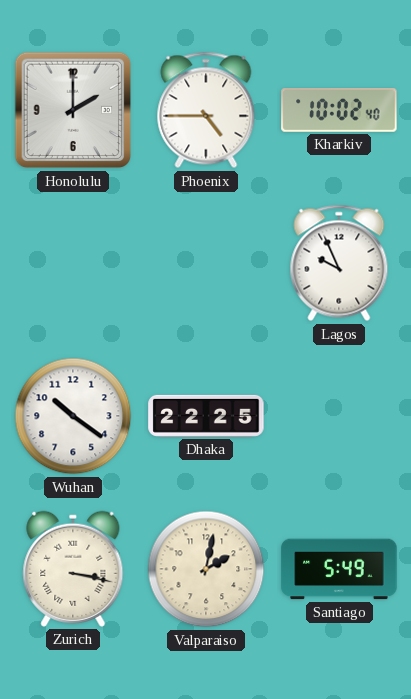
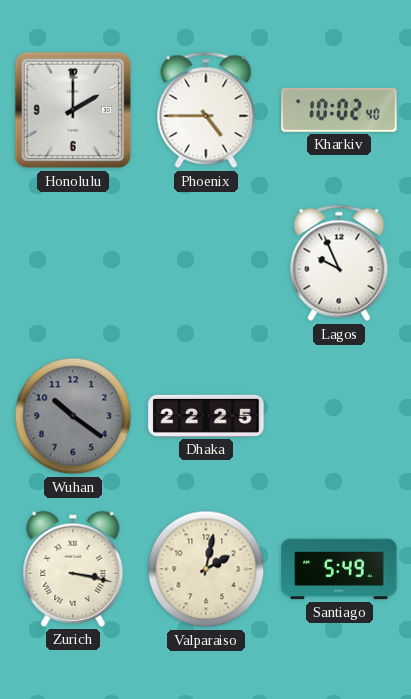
Wuhan dial: white -> grey
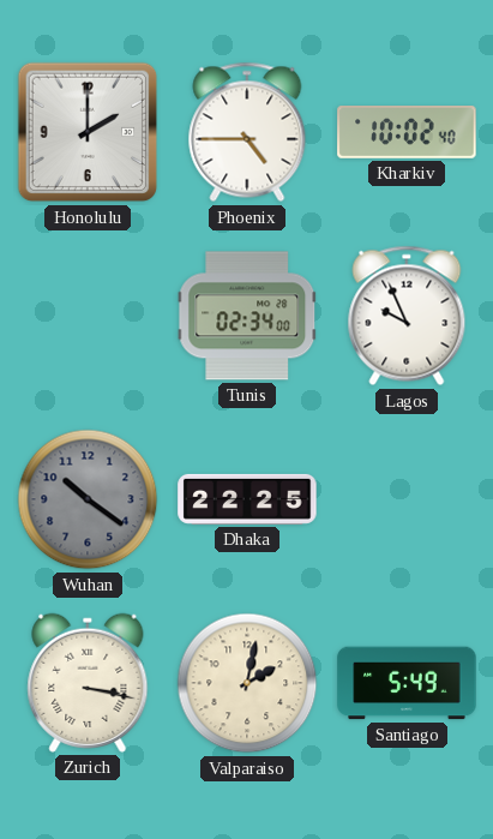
Tunis: none -> 02:34
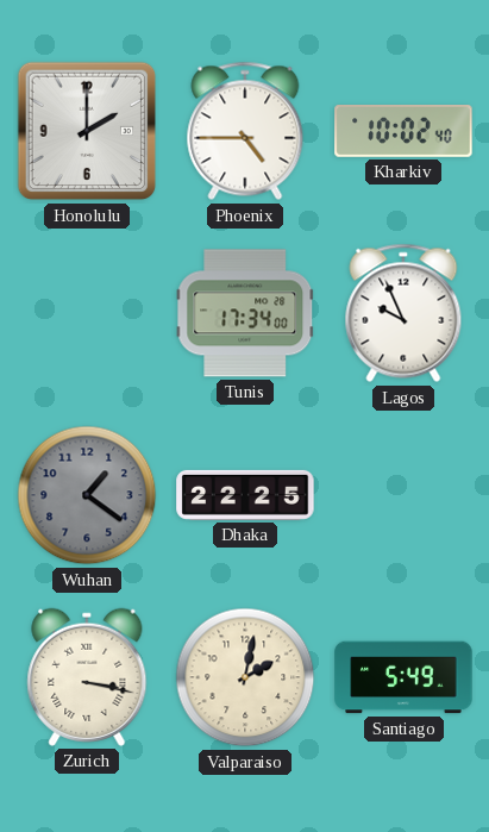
Tunis: 02:34 -> 17:34
Wuhan: 10:21 -> 1:21
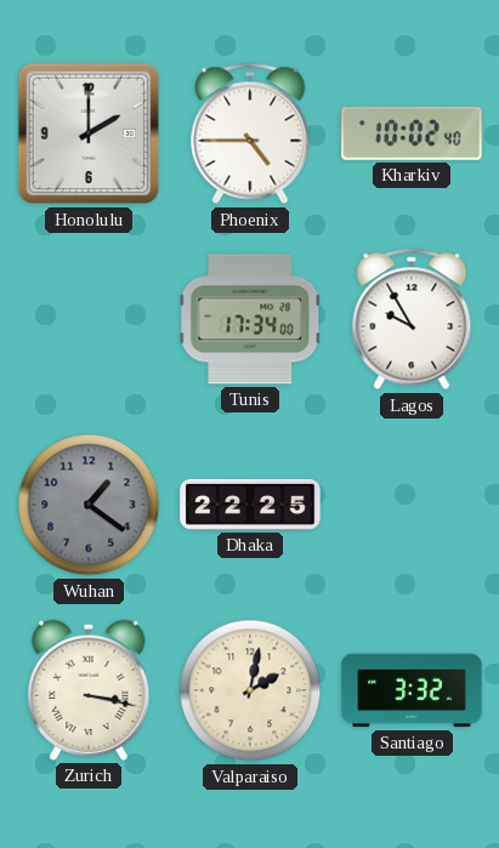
Lagos: 9:56 -> 9:55
Santiago: 5:49 -> 3:32
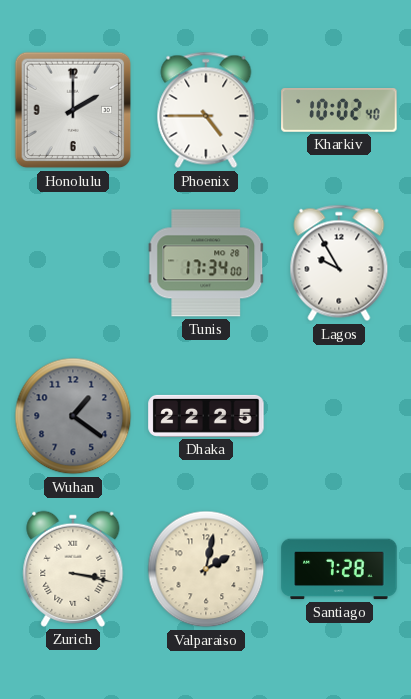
Santiago: 3:32 -> 7:28
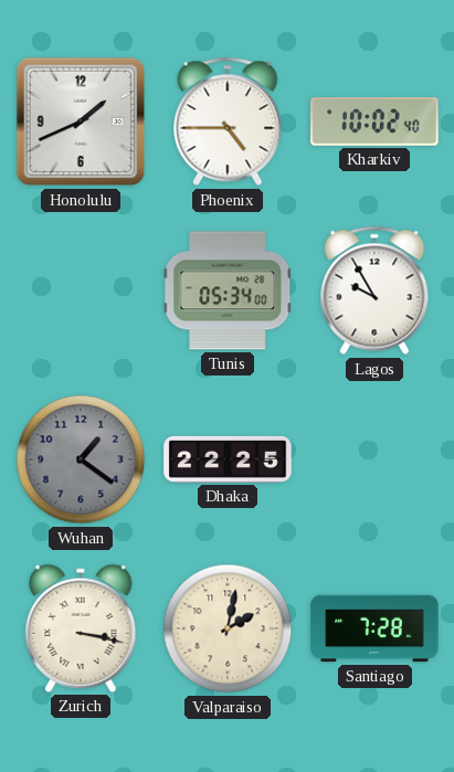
Honolulu: 2:00 -> 1:41
Tunis: 17:34 -> 05:34
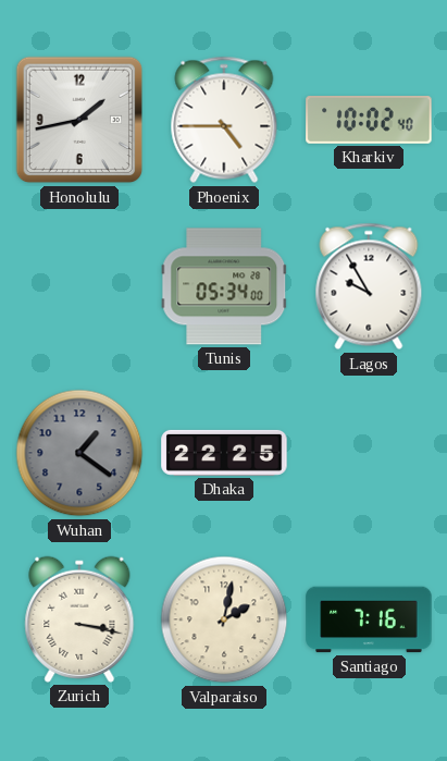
Honolulu: 1:41 -> 1:43
Santiago: 7:28 -> 7:16
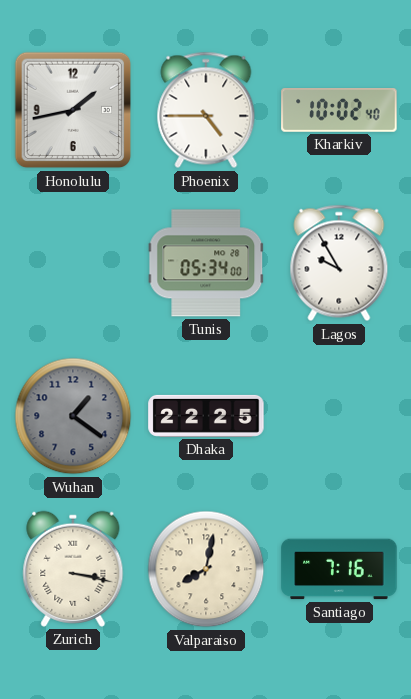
Valparaiso: 2:02 -> 8:02
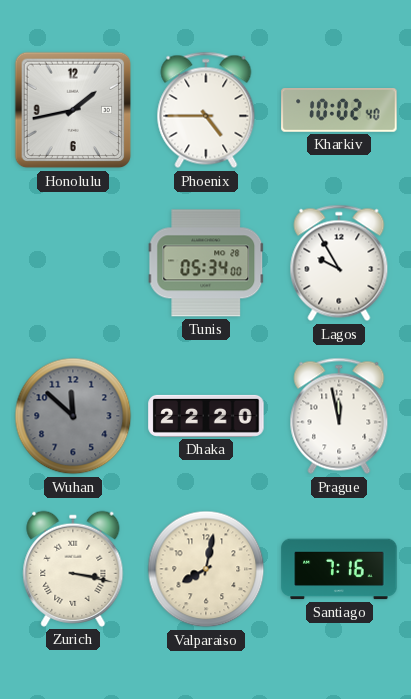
Wuhan: 1:21 -> 11:52
Dhaka: 22:25 -> 22:20
Prague: none -> 11:58
